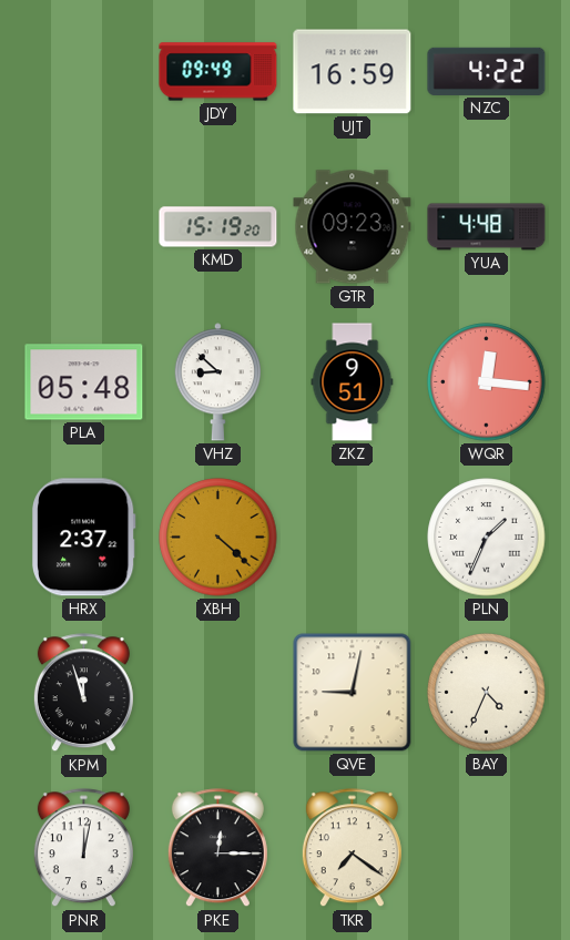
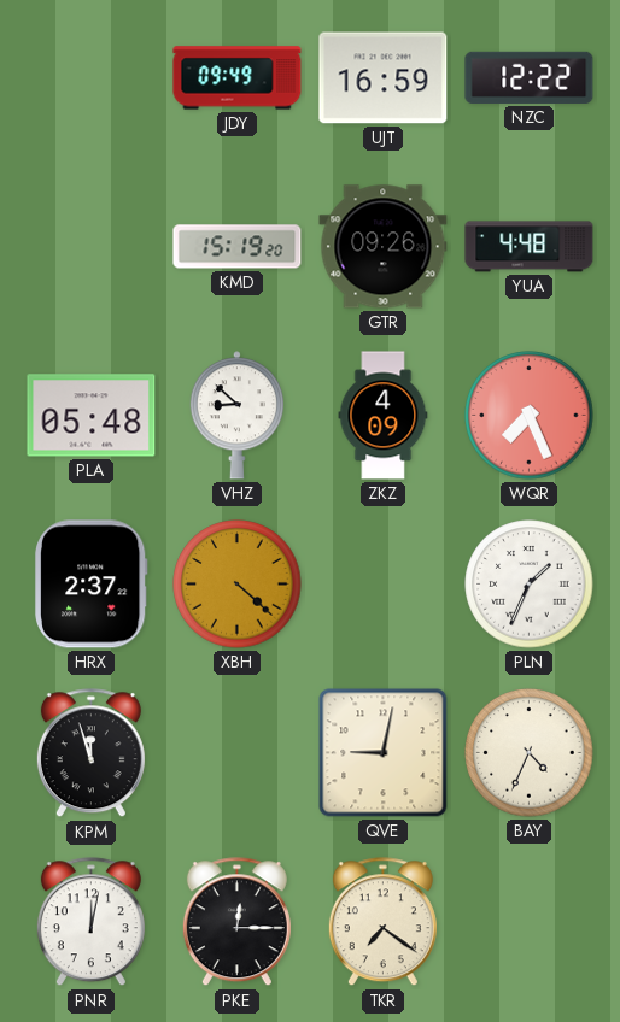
NZC: 4:22 -> 12:22
GTR: 09:23 -> 09:26
ZKZ: 9:51 -> 4:09
WQR: 12:16 -> 7:26
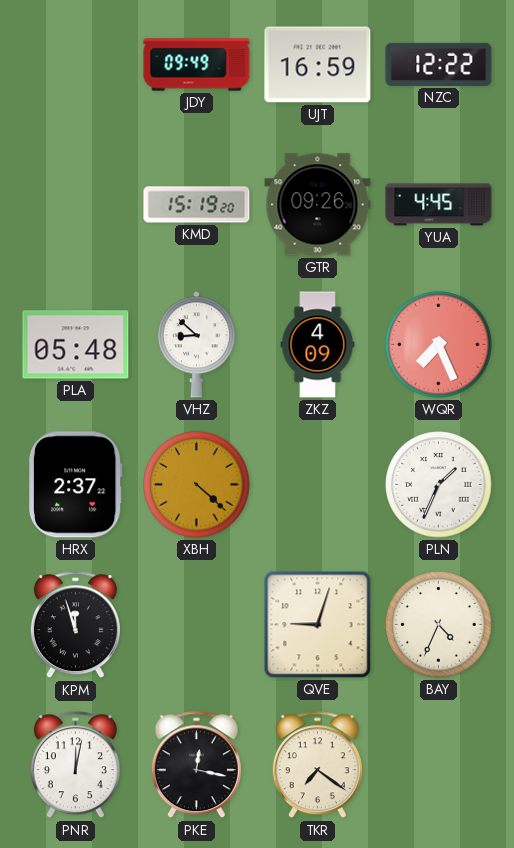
YUA: 4:48 -> 4:45
QVE: 9:02 -> 9:03
PKE: 12:15 -> 12:17
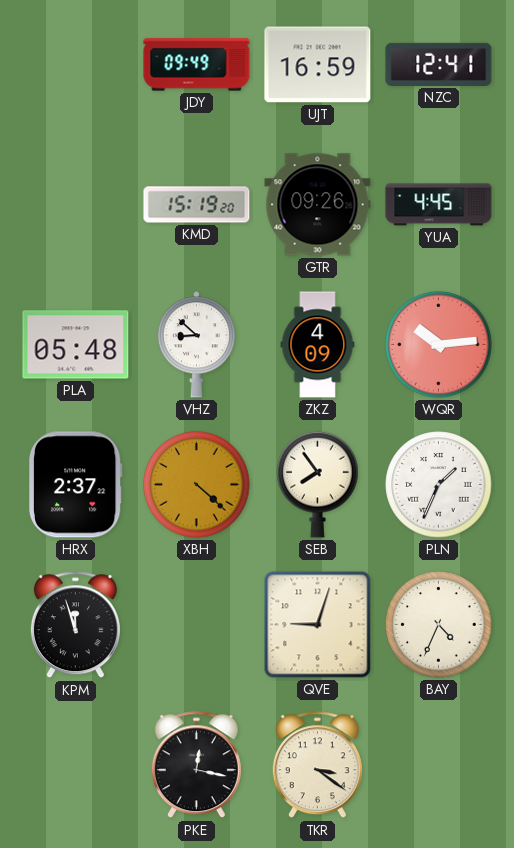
NZC: 12:22 -> 12:41
WQR: 7:26 -> 10:14
SEB: none -> 7:54
PNR: 12:02 -> none
TKR: 7:21 -> 3:21
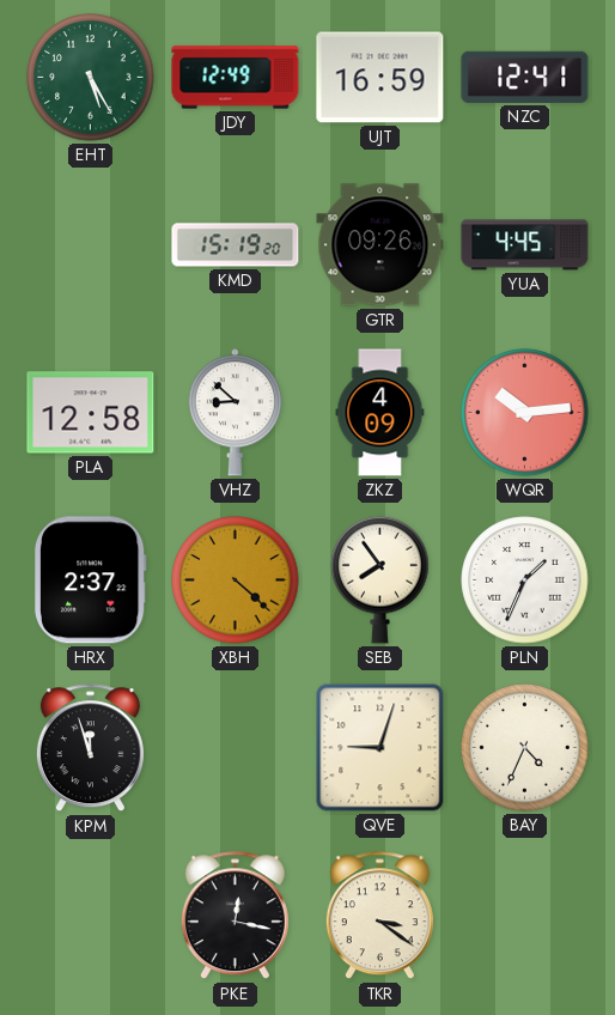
EHT: none -> 5:25
JDY: 09:49 -> 12:49
PLA: 05:48 -> 12:58
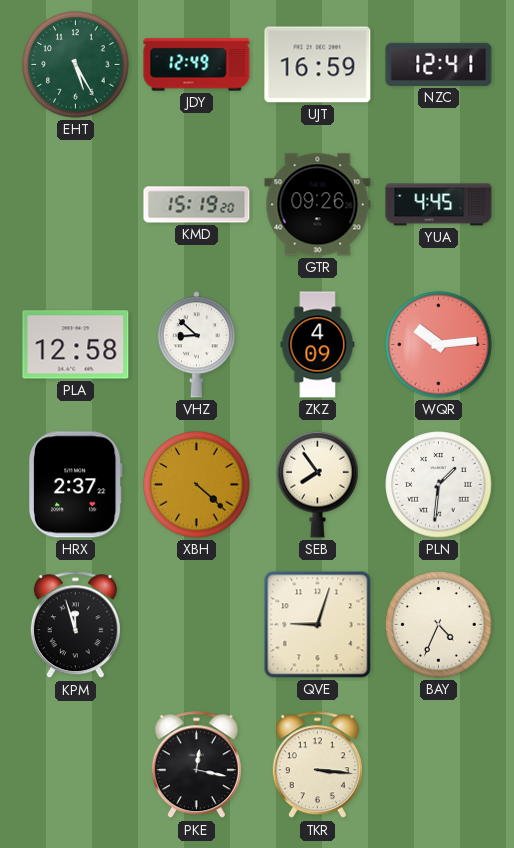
PLN: 1:34 -> 1:31
TKR: 3:21 -> 3:16
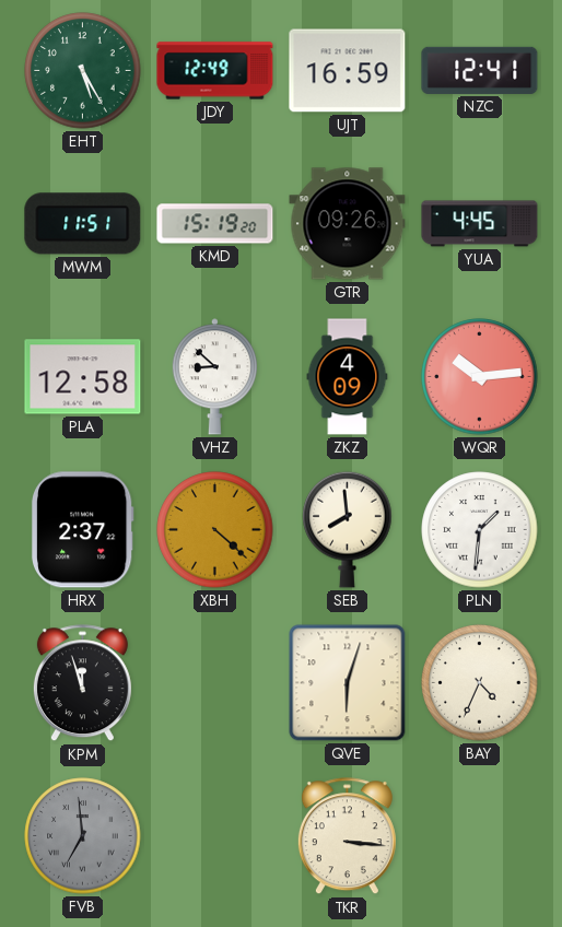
MWM: none -> 11:51
SEB: 7:54 -> 7:59
QVE: 9:03 -> 6:03
FVB: none -> 6:59
PKE: 12:17 -> none
